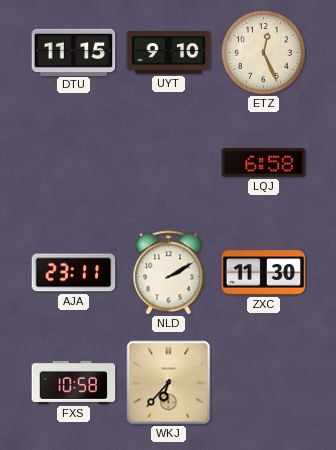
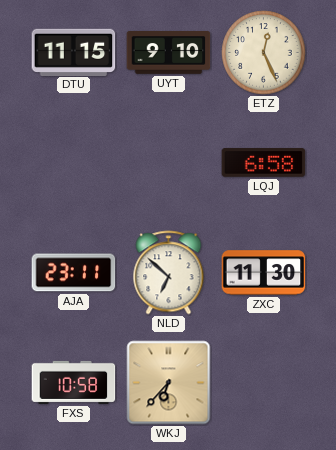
NLD: 2:10 -> 6:52
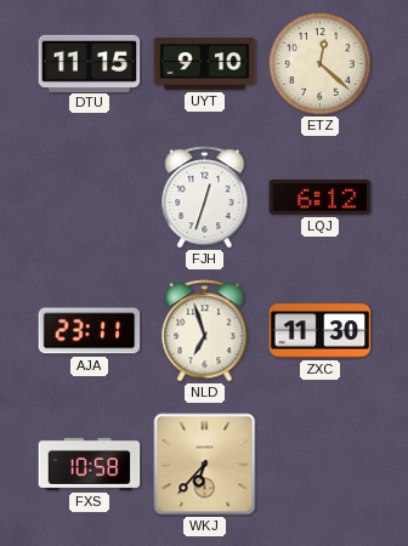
ETZ: 12:26 -> 12:22
FJH: none -> 12:33
LQJ: 6:58 -> 6:12
NLD: 6:52 -> 6:57
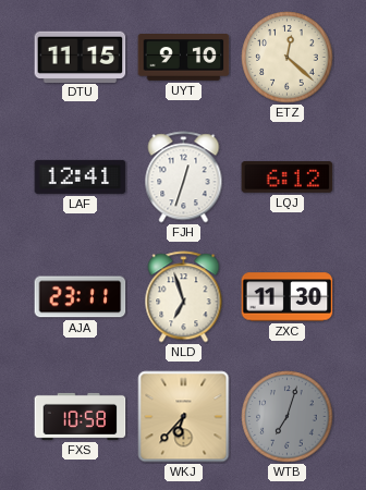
LAF: none -> 12:41
WTB: none -> 7:03
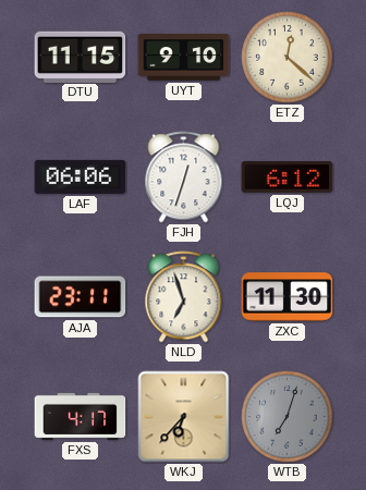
LAF: 12:41 -> 06:06
FXS: 10:58 -> 4:17
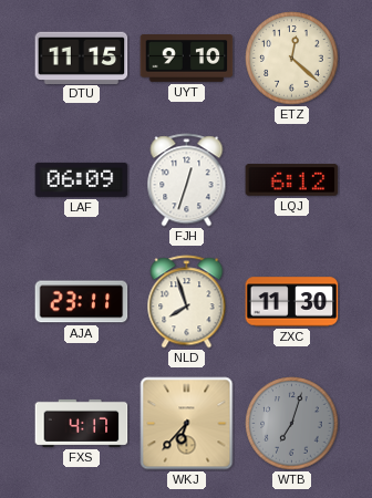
LAF: 06:06 -> 06:09
NLD: 6:57 -> 7:57
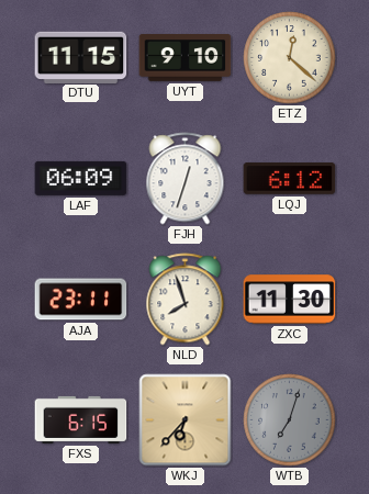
FXS: 4:17 -> 6:15
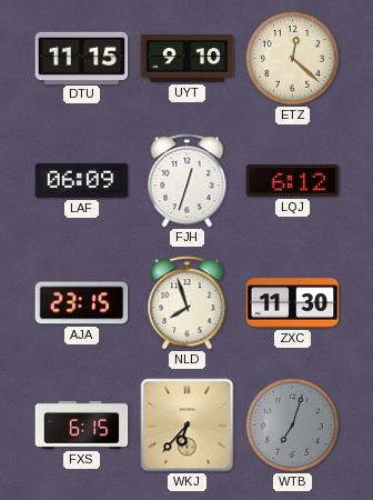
AJA: 23:11 -> 23:15
